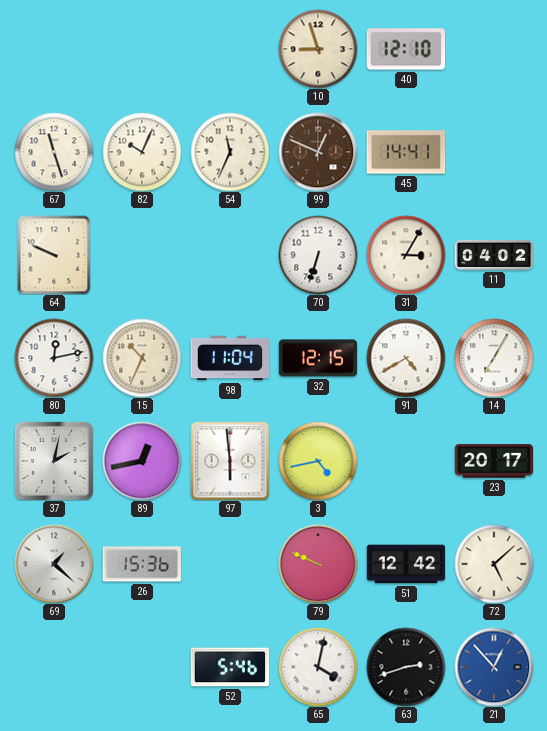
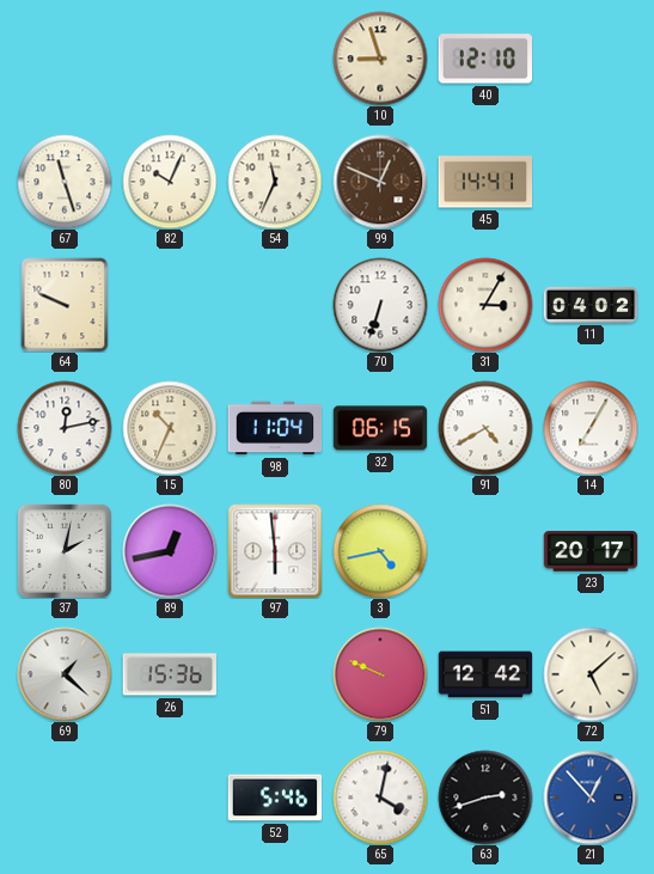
32: 12:15 -> 06:15
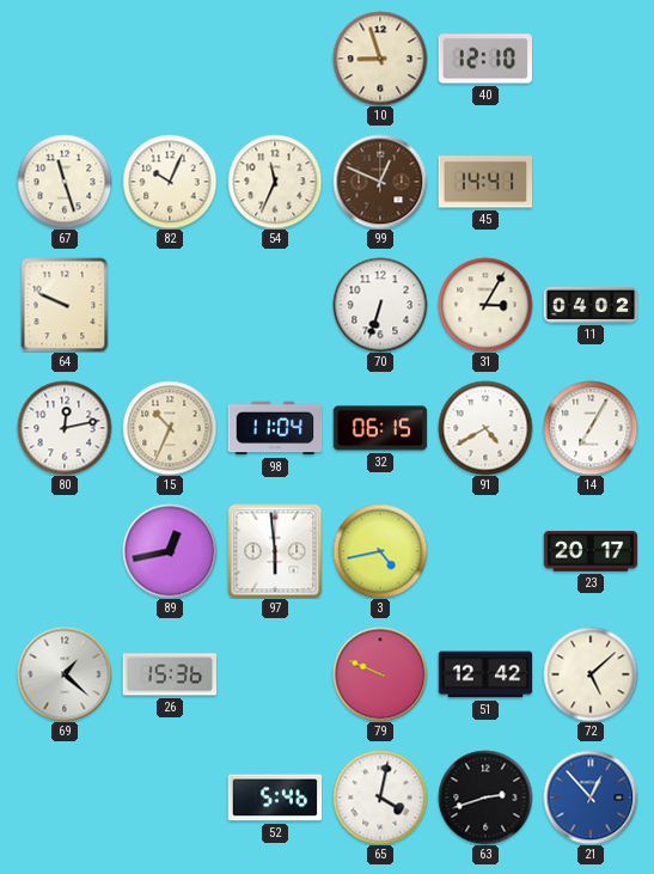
37: 2:02 -> none
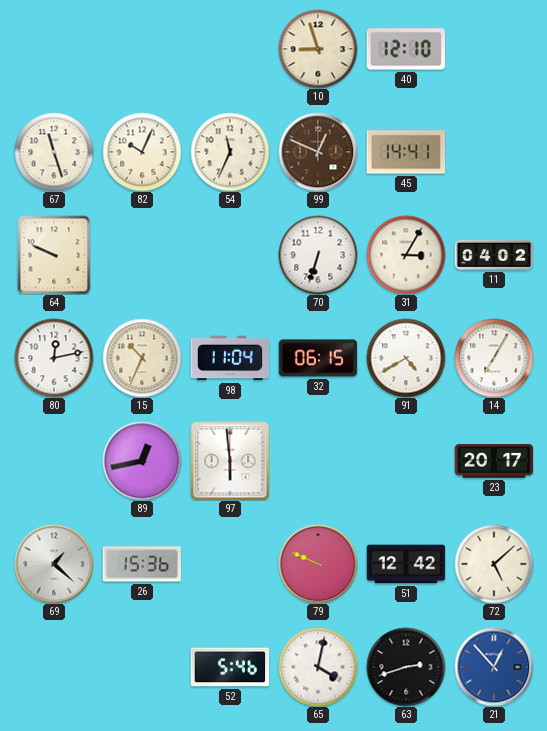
3: 4:43 -> none
